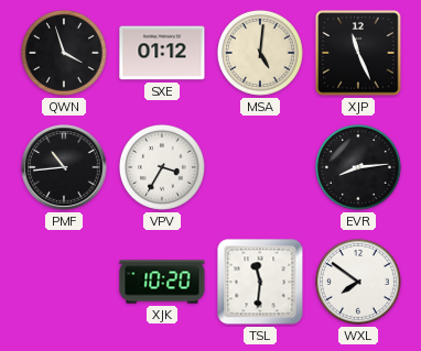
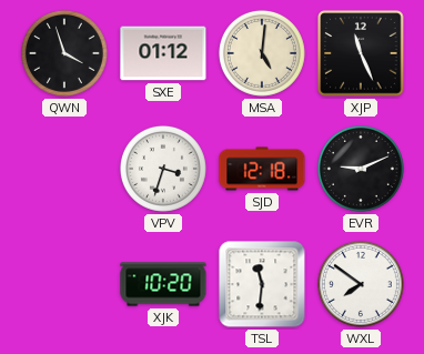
PMF: 10:44 -> none
VPV: 3:35 -> 3:33
SJD: none -> 12:18
EVR: 8:14 -> 9:11
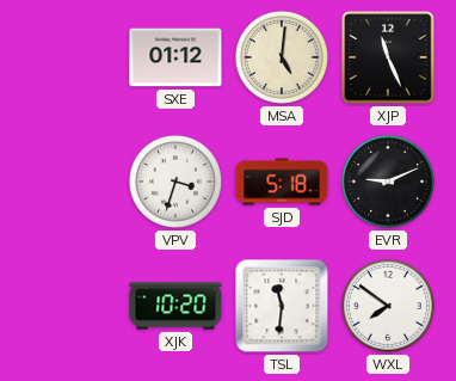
QWN: 3:57 -> none
SJD: 12:18 -> 5:18
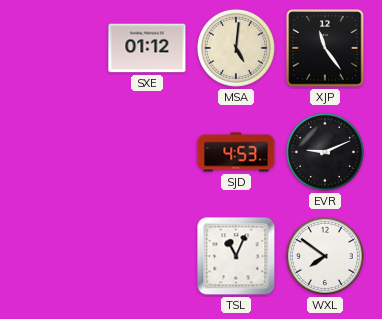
XJP: 11:26 -> 11:24
VPV: 3:33 -> none
SJD: 5:18 -> 4:53
XJK: 10:20 -> none
TSL: 11:31 -> 11:04
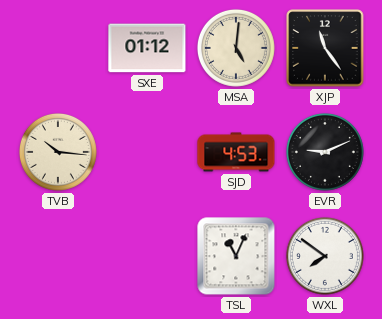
TVB: none -> 10:16
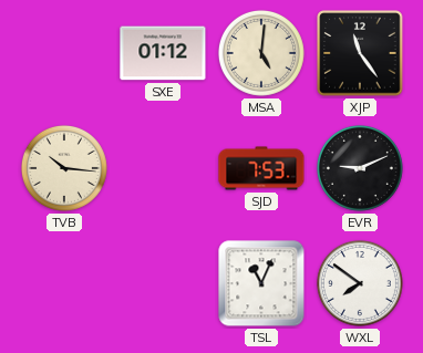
SJD: 4:53 -> 7:53
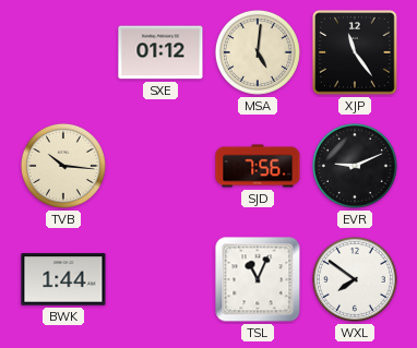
SJD: 7:53 -> 7:56
BWK: none -> 1:44
